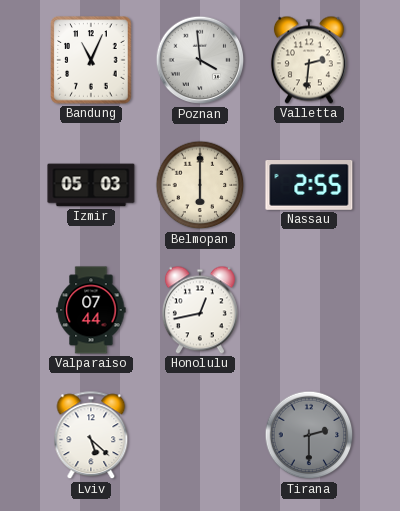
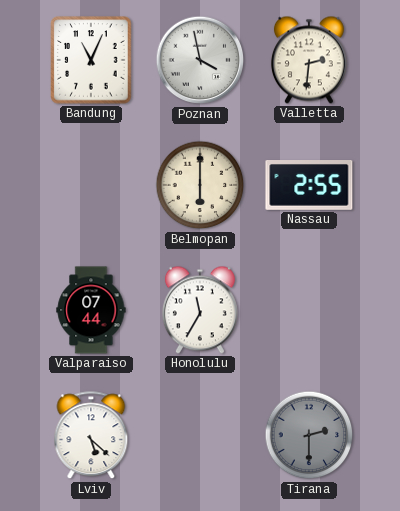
Poznan: 3:59 -> 3:58
Izmir: 05:03 -> none
Honolulu: 12:43 -> 11:35
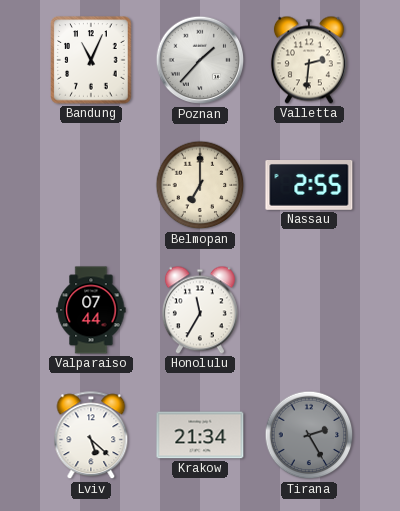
Poznan: 3:58 -> 1:37
Belmopan: 6:00 -> 7:00
Krakow: none -> 21:34
Tirana: 2:30 -> 2:25
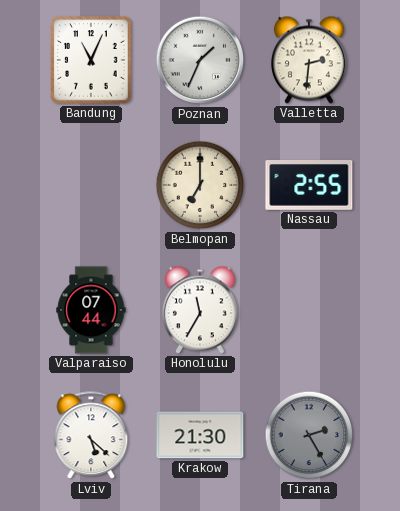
Poznan: 1:37 -> 1:34
Krakow: 21:34 -> 21:30
